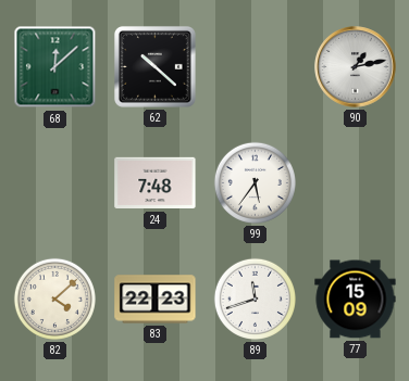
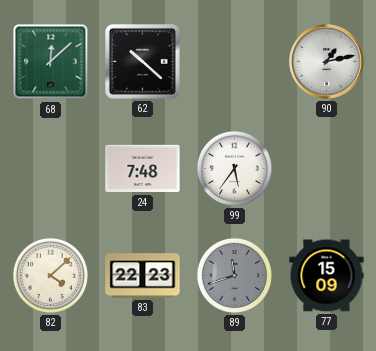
89 dial: white -> grey
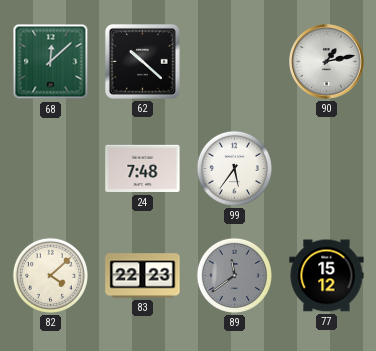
89: 11:42 -> 11:39
77: 15:09 -> 15:12
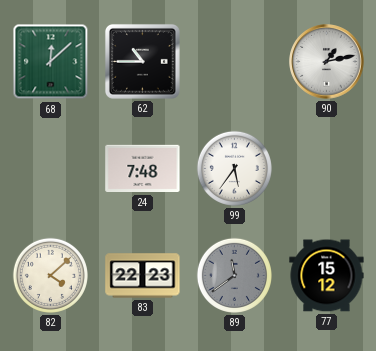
62: 10:22 -> 10:45
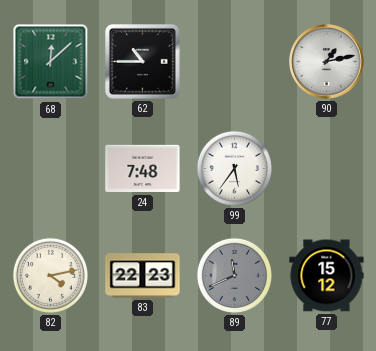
82: 4:08 -> 4:13
89: 11:39 -> 11:41
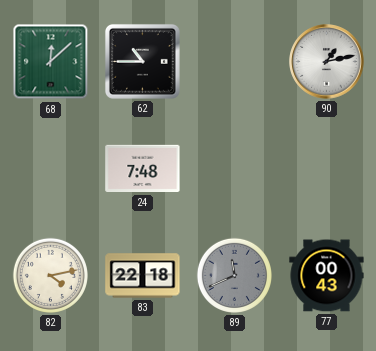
99: 5:36 -> none
83: 22:23 -> 22:18
77: 15:12 -> 00:43
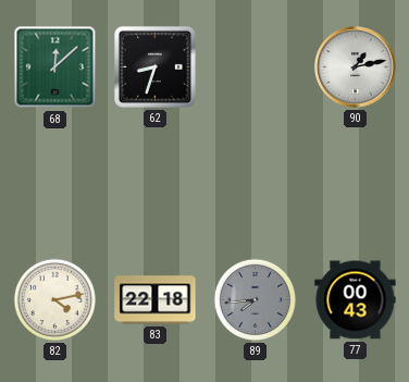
62: 10:45 -> 8:33
24: 7:48 -> none
89: 11:41 -> 7:44
